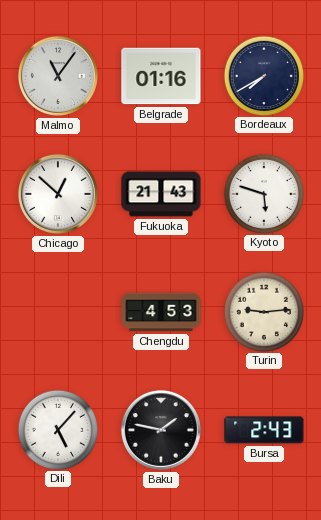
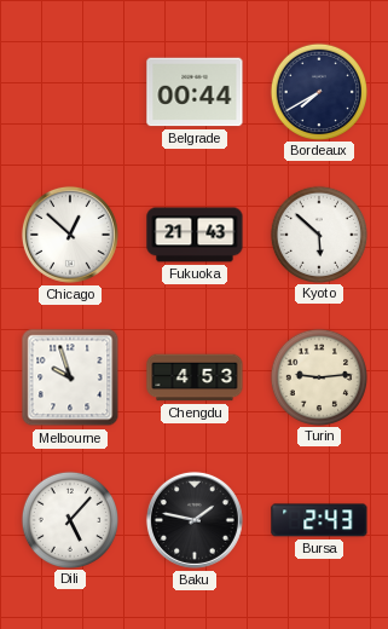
Malmo: 11:06 -> none
Belgrade: 01:16 -> 00:44
Kyoto: 5:48 -> 5:52
Melbourne: none -> 9:57
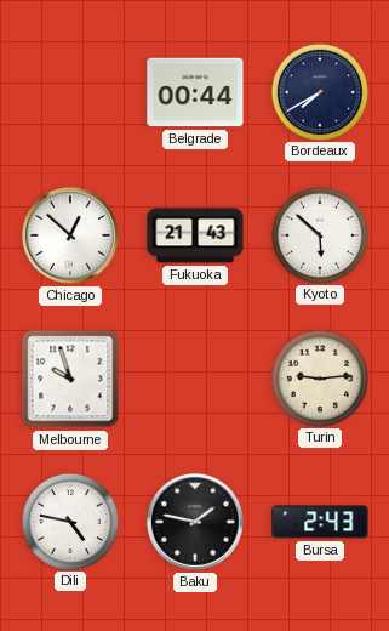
Chengdu: 4:53 -> none
Dili: 5:07 -> 4:47
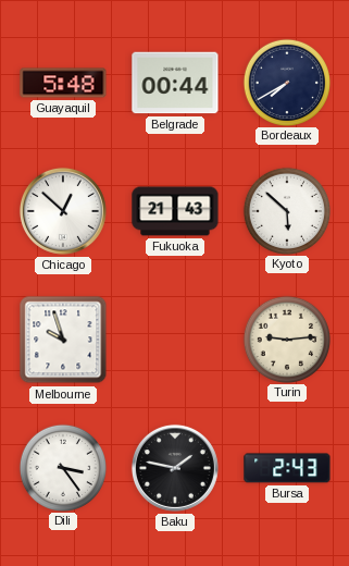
Guayaquil: none -> 5:48
Dili: 4:47 -> 3:24
